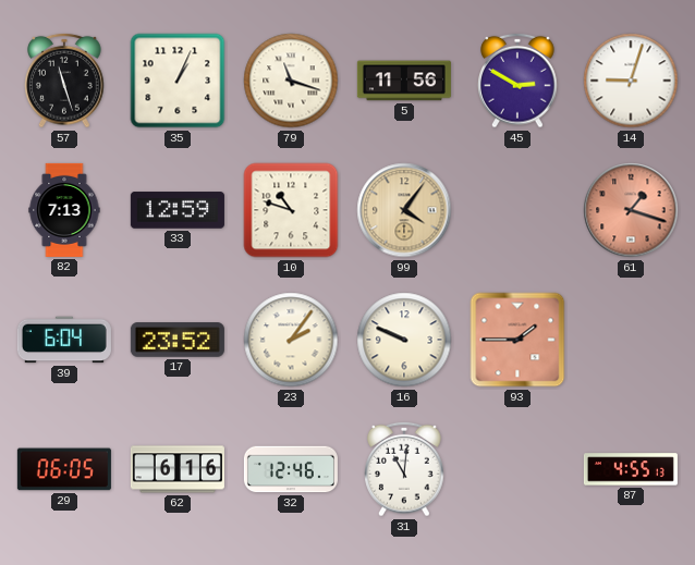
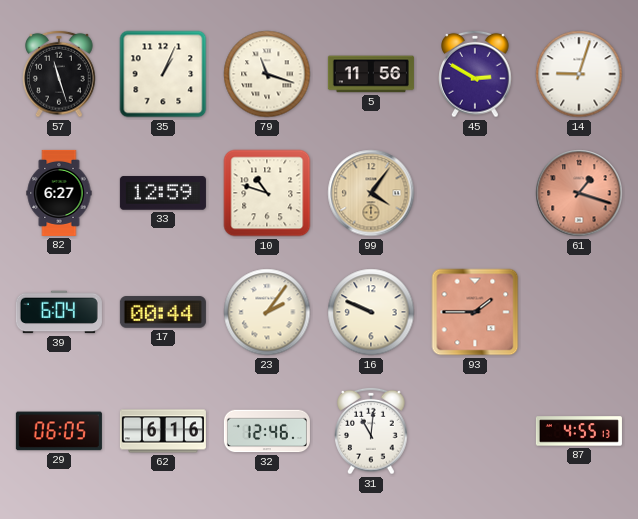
82: 7:13 -> 6:27
17: 23:52 -> 00:44
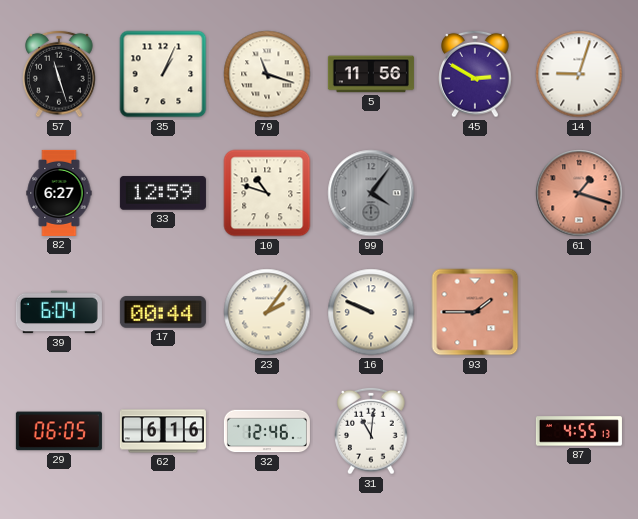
99 dial: champagne -> grey
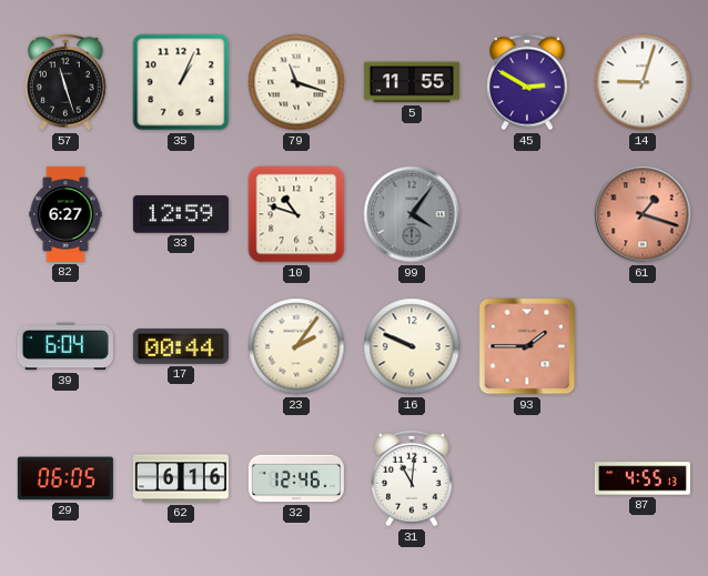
5: 11:56 -> 11:55
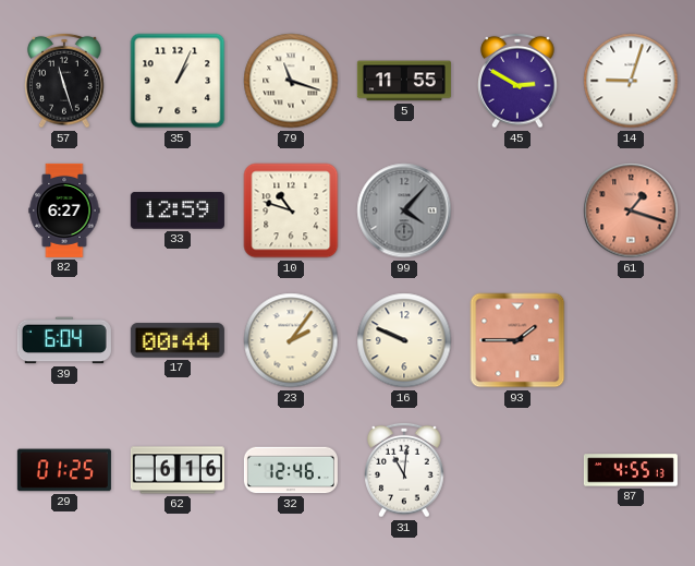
99: 4:06 -> 4:07
29: 06:05 -> 01:25
